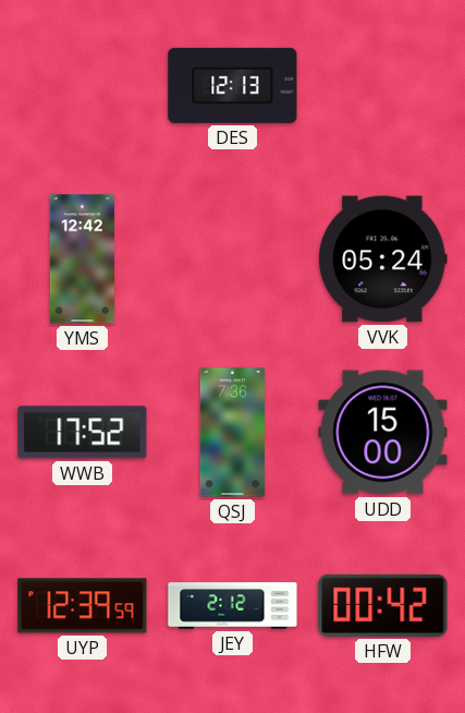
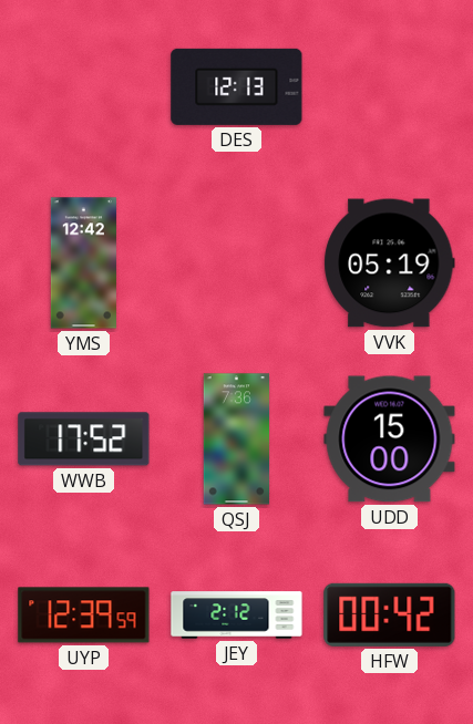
VVK: 05:24 -> 05:19
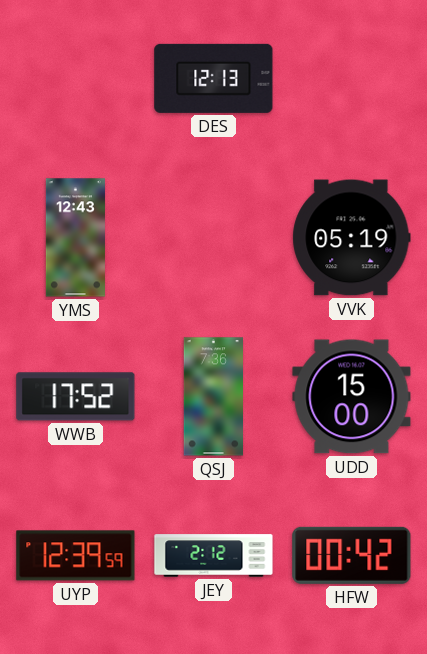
YMS: 12:42 -> 12:43
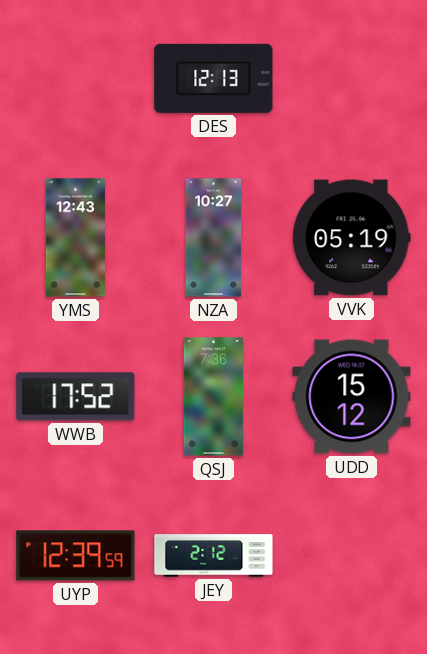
NZA: none -> 10:27
UDD: 15:00 -> 15:12
HFW: 00:42 -> none
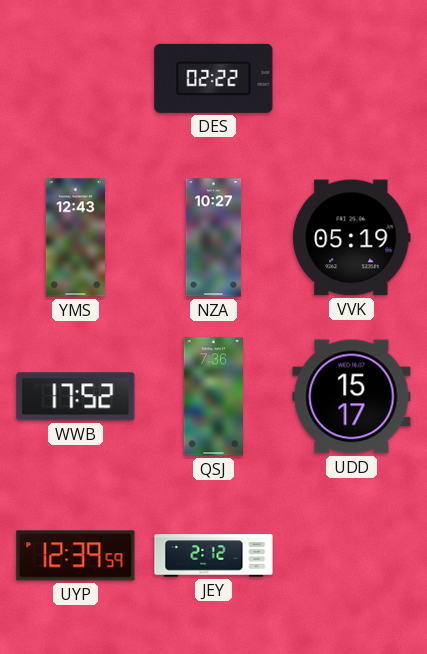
DES: 12:13 -> 02:22
UDD: 15:12 -> 15:17
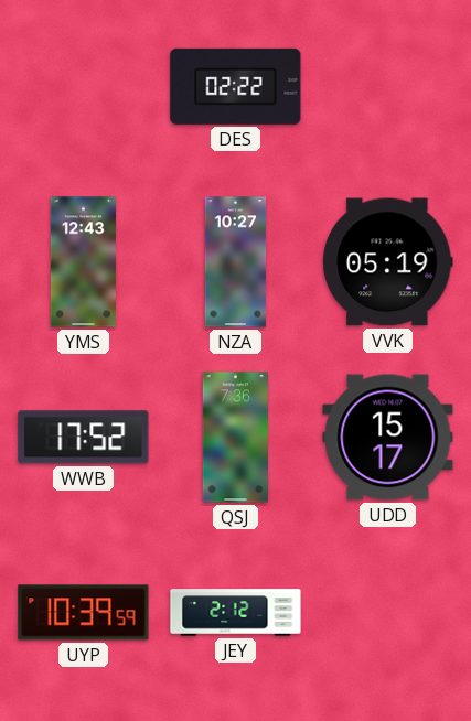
UYP: 12:39 -> 10:39
